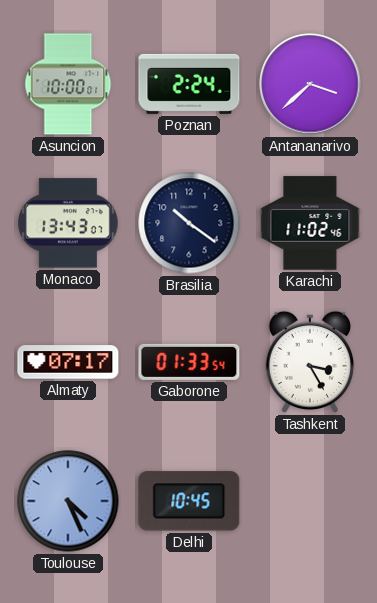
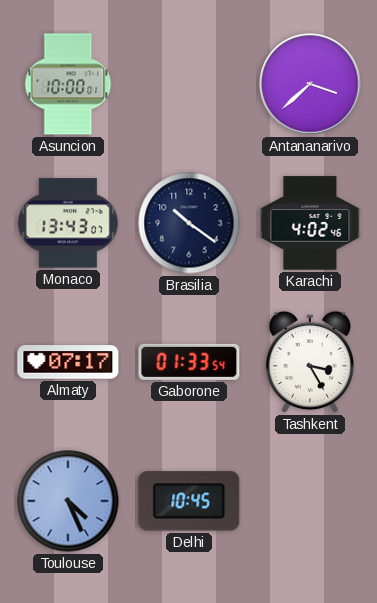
Poznan: 2:24 -> none
Karachi: 11:02 -> 4:02
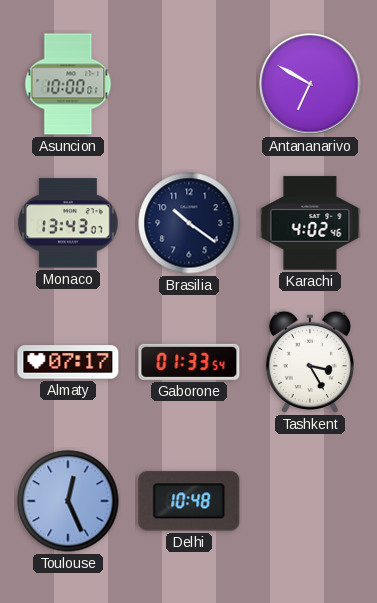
Antananarivo: 3:38 -> 6:50
Toulouse: 4:26 -> 12:26
Delhi: 10:45 -> 10:48
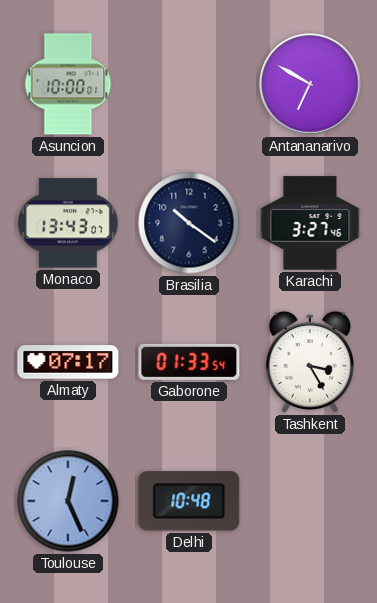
Karachi: 4:02 -> 3:27
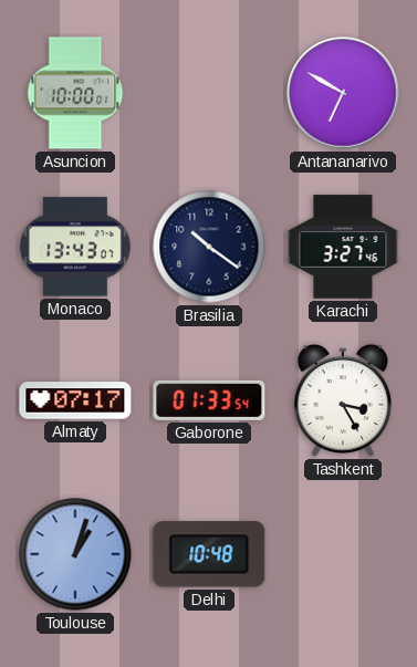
Toulouse: 12:26 -> 1:03
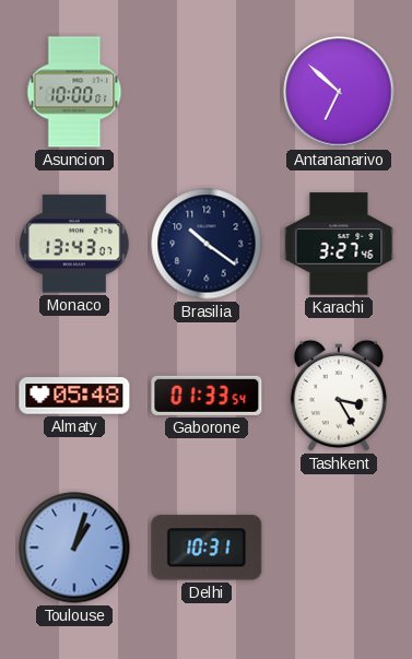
Antananarivo: 6:50 -> 6:52
Almaty: 07:17 -> 05:48
Delhi: 10:48 -> 10:31
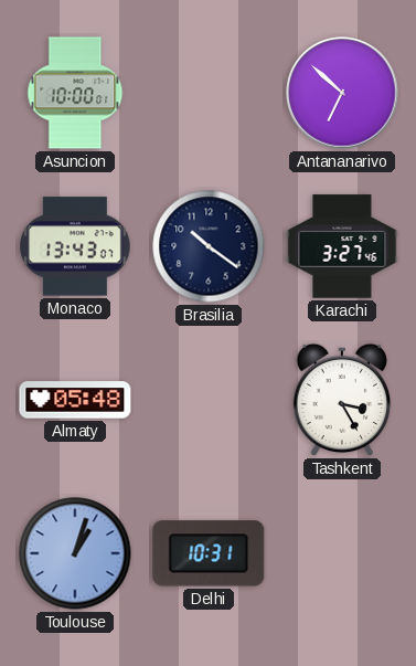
Gaborone: 01:33 -> none
